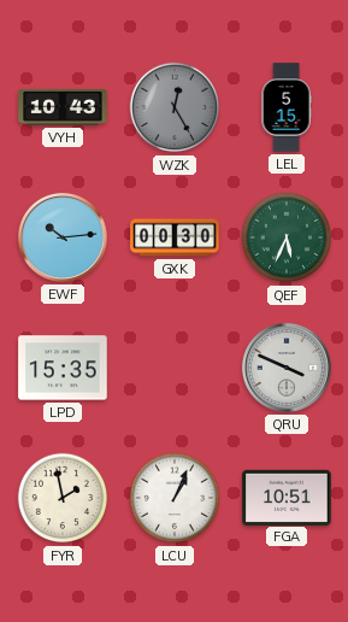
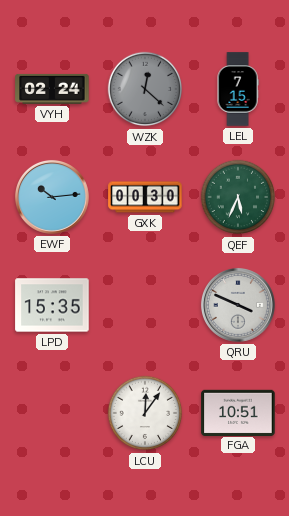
VYH: 10:43 -> 02:24
WZK: 12:25 -> 12:22
LEL: 5:15 -> 7:15
FYR: 1:58 -> none
LCU: 1:04 -> 12:06
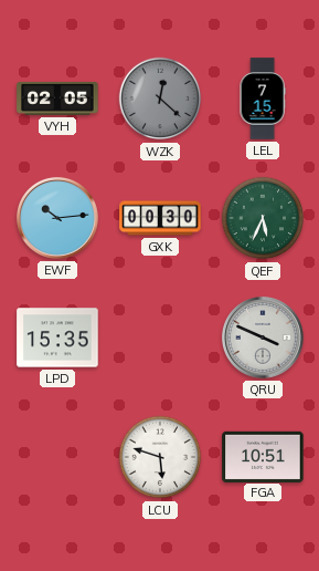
VYH: 02:24 -> 02:05
LCU: 12:06 -> 5:48
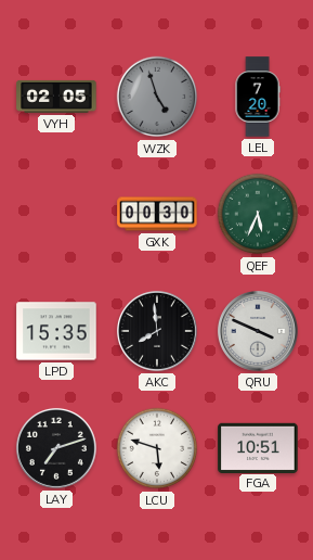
WZK: 12:22 -> 4:57
LEL: 7:15 -> 7:20
EWF: 10:14 -> none
AKC: none -> 7:59
LAY: none -> 7:12
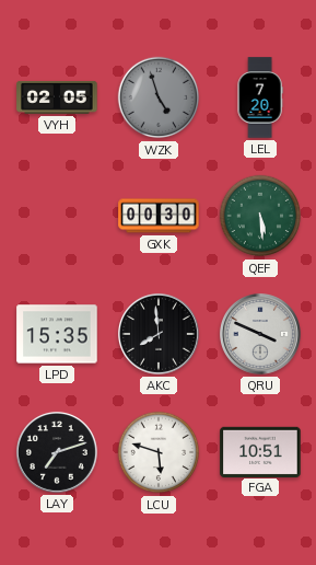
QEF: 5:34 -> 5:29
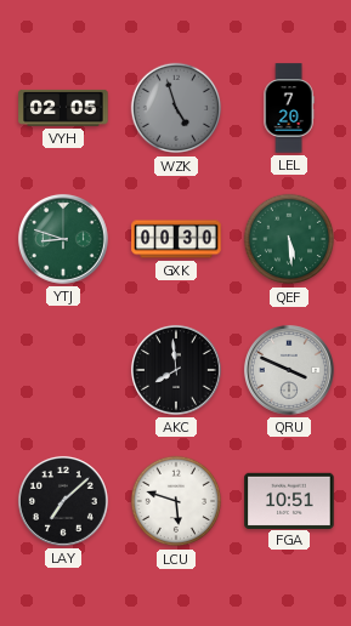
YTJ: none -> 8:48
LPD: 15:35 -> none
LAY: 7:12 -> 7:08
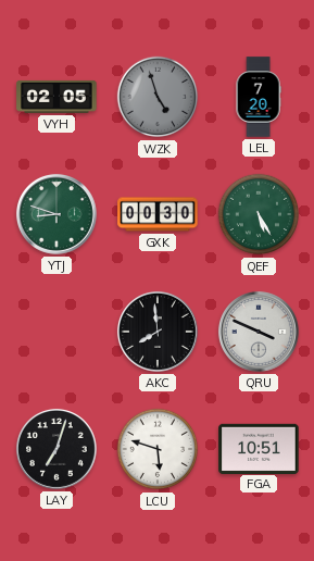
QEF: 5:29 -> 5:25
LAY: 7:08 -> 7:03
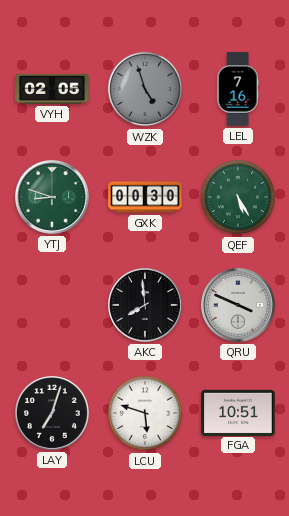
LEL: 7:20 -> 7:16
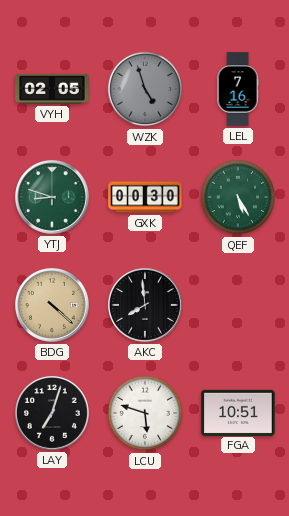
BDG: none -> 4:22
QRU: 3:49 -> none
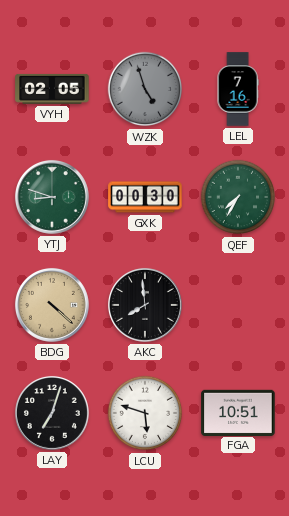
QEF: 5:25 -> 7:35
